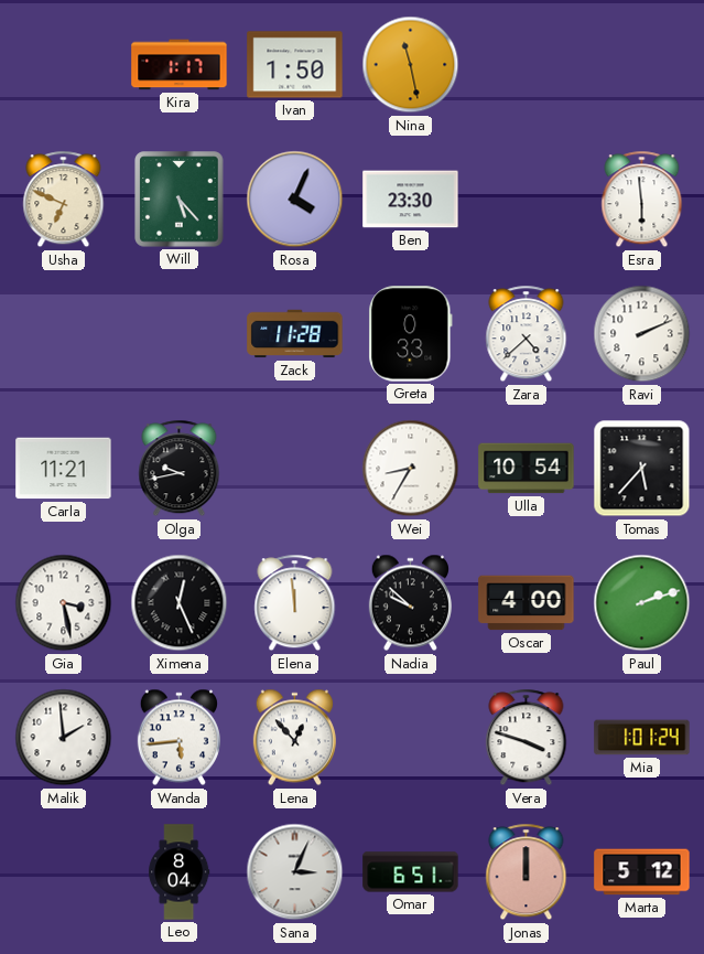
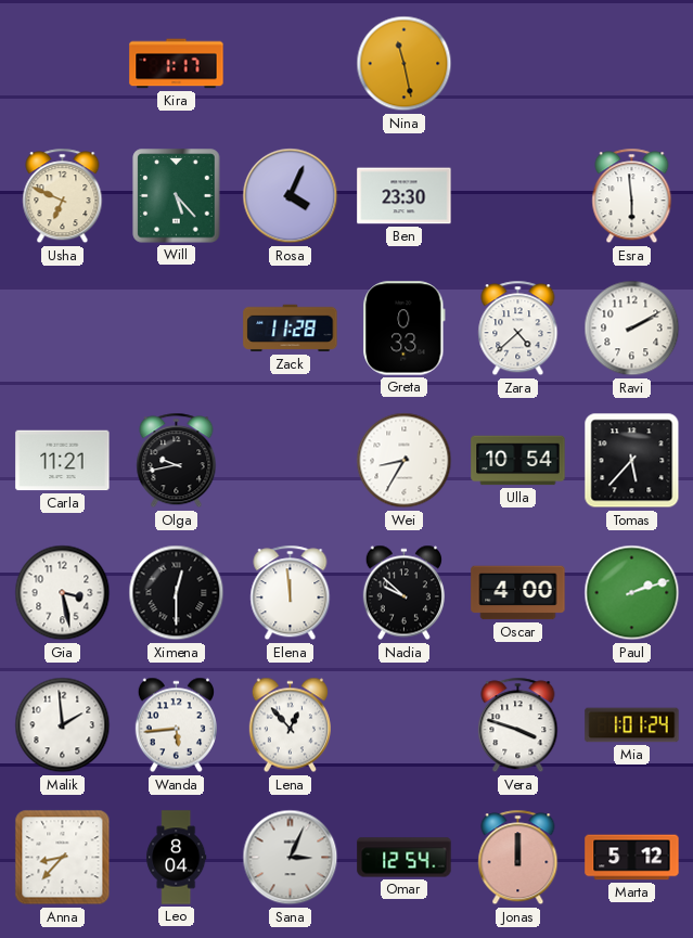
Ivan: 1:50 -> none
Ravi: 2:11 -> 2:10
Ximena: 12:26 -> 12:30
Anna: none -> 8:37
Omar: 6:51 -> 12:54
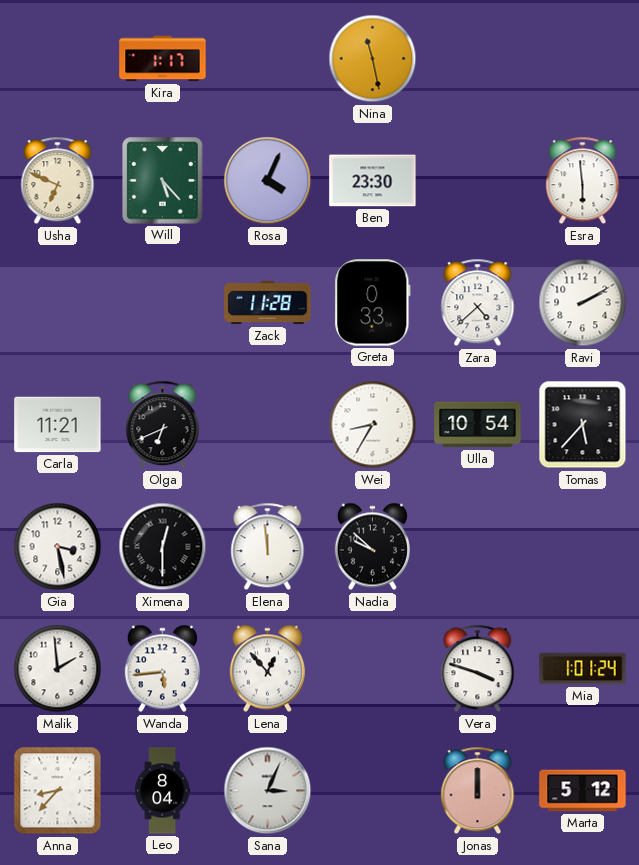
Olga: 9:43 -> 6:41
Oscar: 4:00 -> none
Paul: 2:12 -> none
Omar: 12:54 -> none
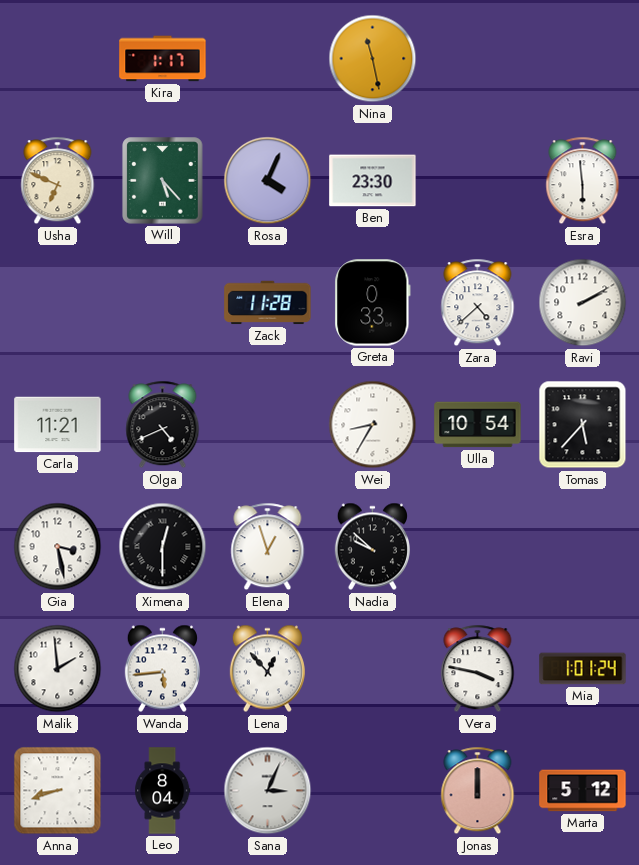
Olga: 6:41 -> 4:41
Elena: 11:59 -> 12:57
Vera: 3:48 -> 3:47
Anna: 8:37 -> 8:42
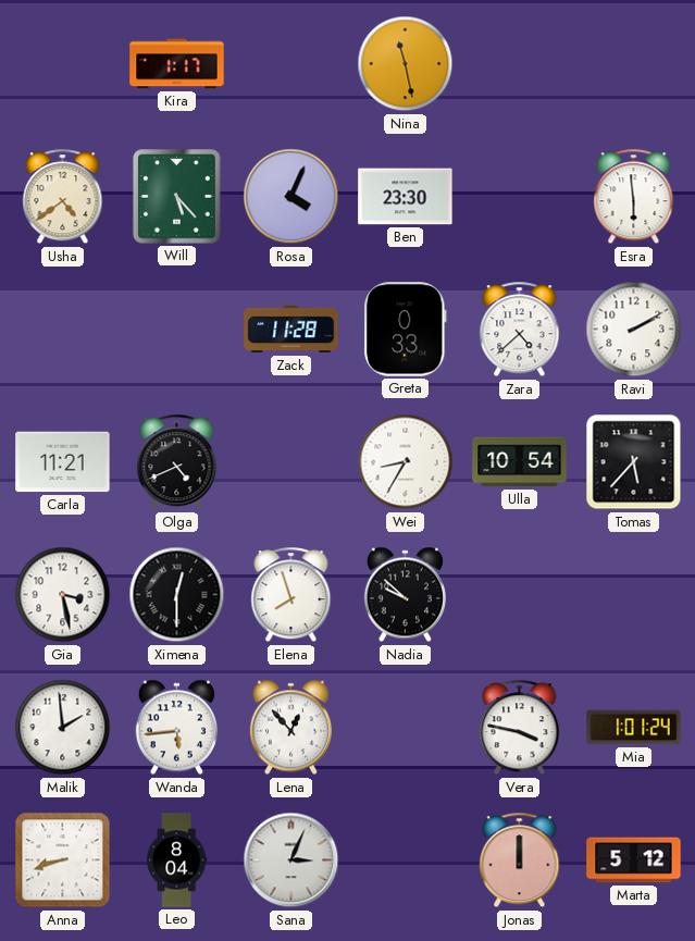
Usha: 6:49 -> 4:39
Elena: 12:57 -> 7:57
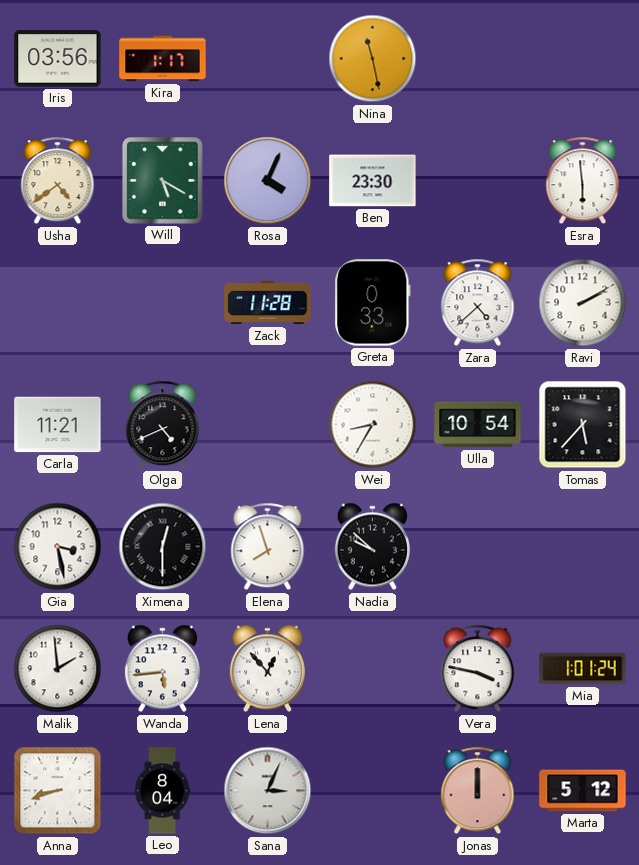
Iris: none -> 03:56
Will: 5:23 -> 5:20
